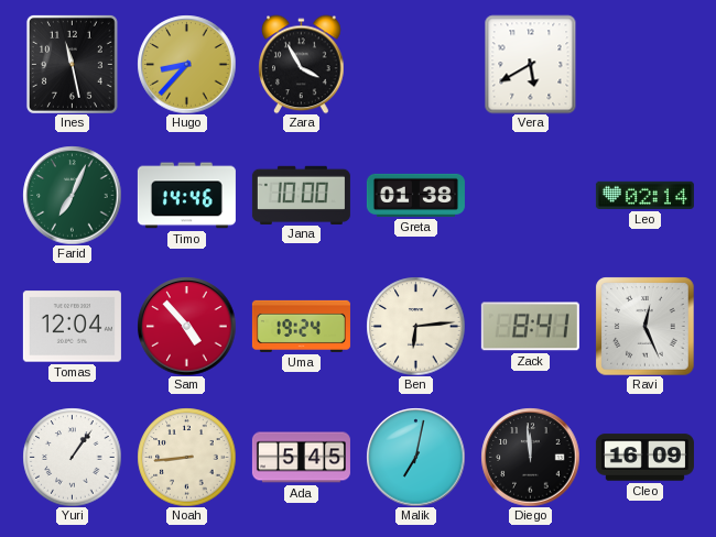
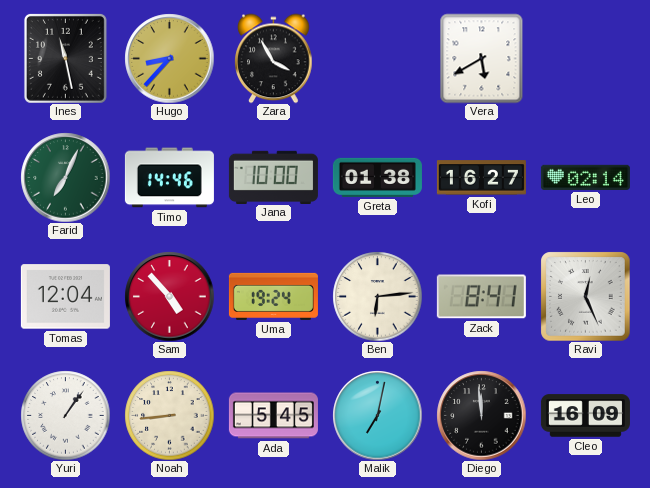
Kofi: none -> 16:27
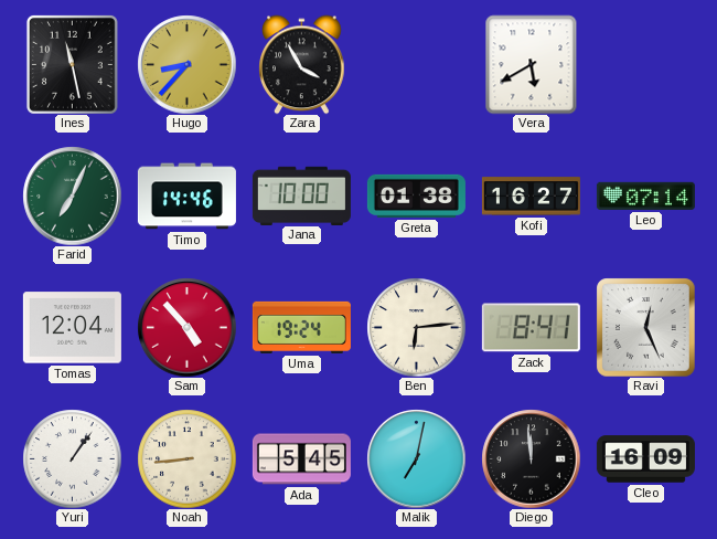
Leo: 02:14 -> 07:14
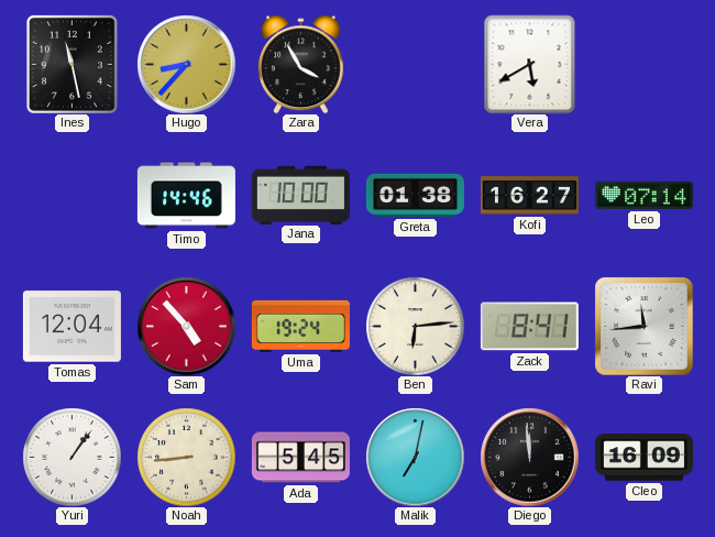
Farid: 7:04 -> none
Ravi: 12:26 -> 11:44
